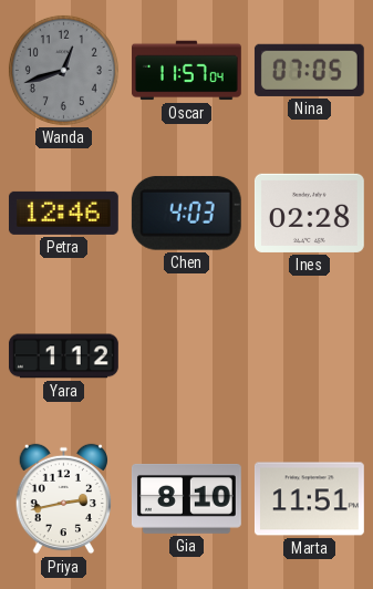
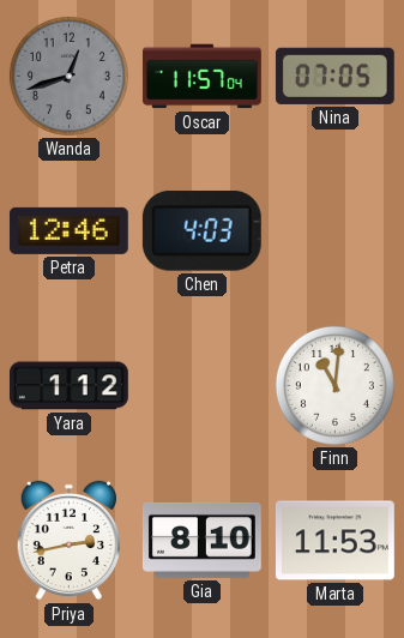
Ines: 02:28 -> none
Finn: none -> 11:01
Marta: 11:51 -> 11:53
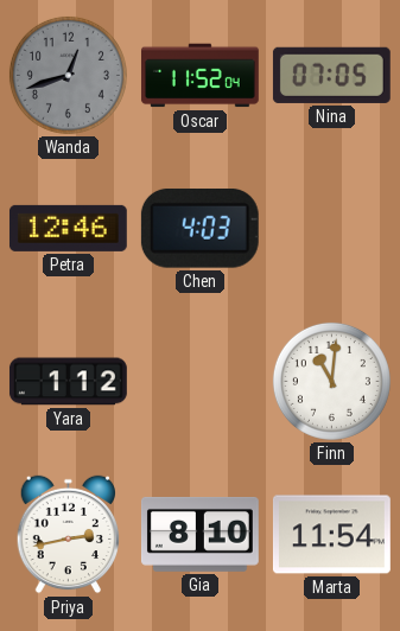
Oscar: 11:57 -> 11:52
Marta: 11:53 -> 11:54
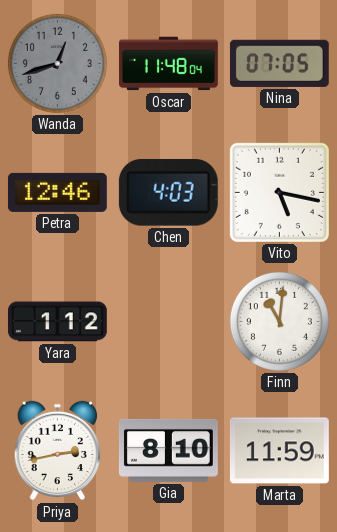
Oscar: 11:52 -> 11:48
Vito: none -> 5:17
Marta: 11:54 -> 11:59
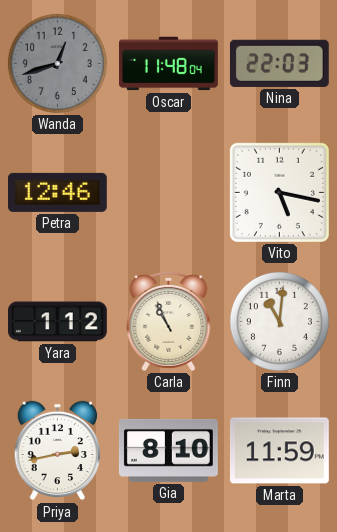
Nina: 07:05 -> 22:03
Chen: 4:03 -> none
Carla: none -> 10:56
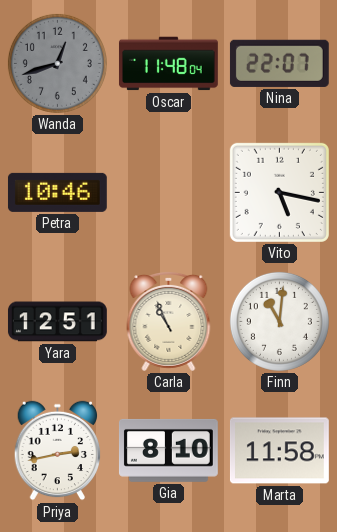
Nina: 22:03 -> 22:07
Petra: 12:46 -> 10:46
Yara: 1:12 -> 12:51
Marta: 11:59 -> 11:58
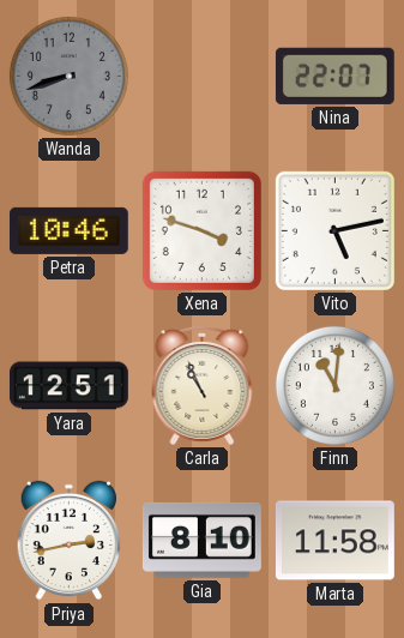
Wanda: 12:42 -> 8:42
Oscar: 11:48 -> none
Xena: none -> 3:48
Vito: 5:17 -> 5:13
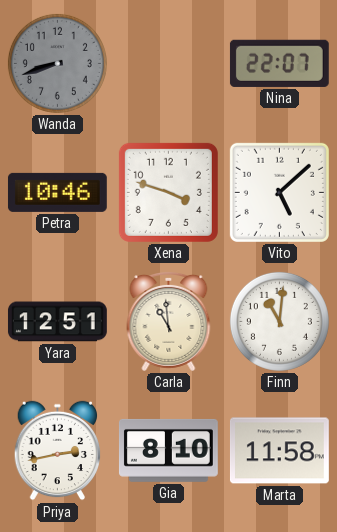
Vito: 5:13 -> 5:08
Carla: 10:56 -> 10:59
